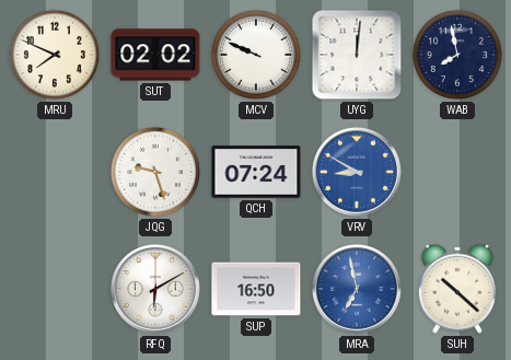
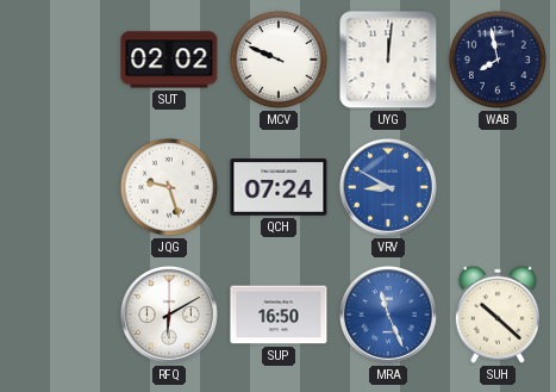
MRU: 7:49 -> none
MRA: 6:58 -> 11:26
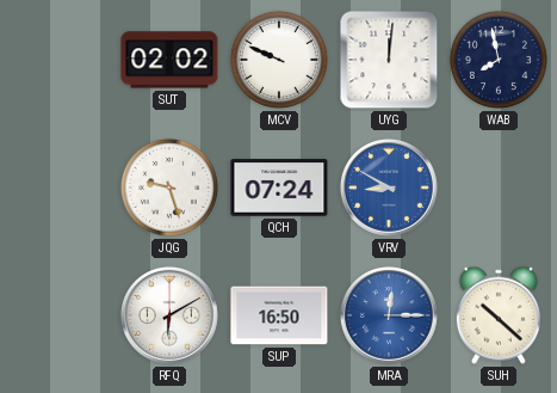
MRA: 11:26 -> 12:15
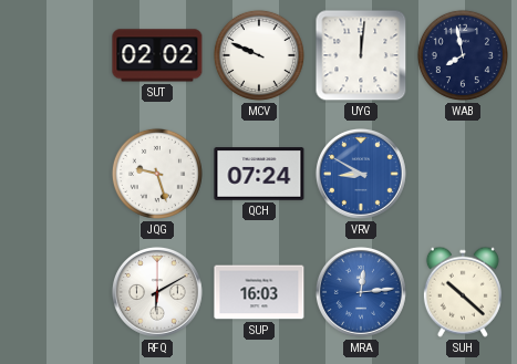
SUP: 16:50 -> 16:03
MRA: 12:15 -> 12:14
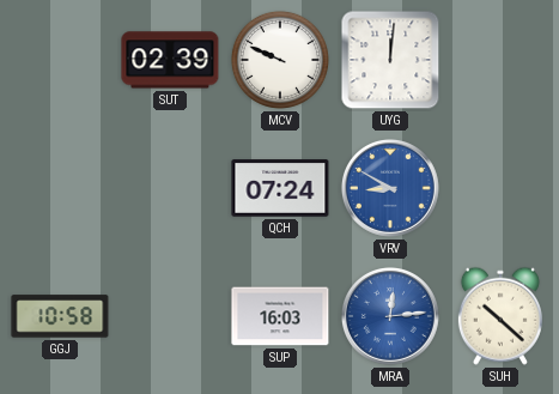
SUT: 02:02 -> 02:39
WAB: 7:58 -> none
JQG: 9:27 -> none
GGJ: none -> 10:58
RFQ: 6:10 -> none
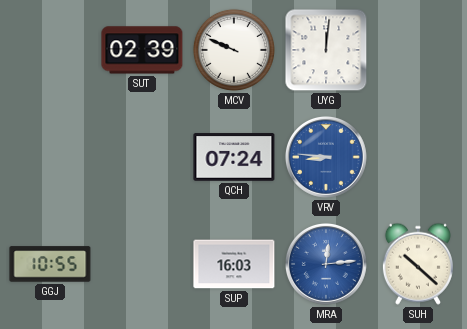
VRV: 8:50 -> 8:46
GGJ: 10:58 -> 10:55
